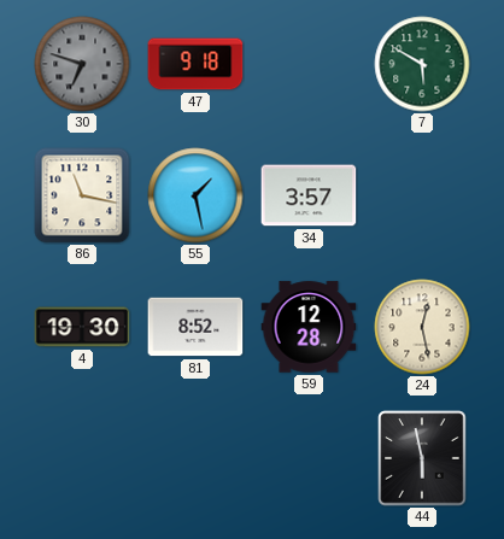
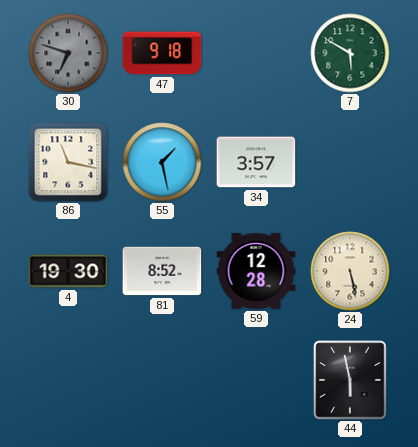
24: 12:28 -> 5:28
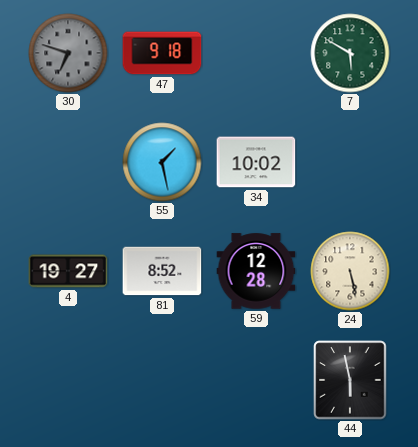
86: 11:17 -> none
34: 3:57 -> 10:02
4: 19:30 -> 19:27
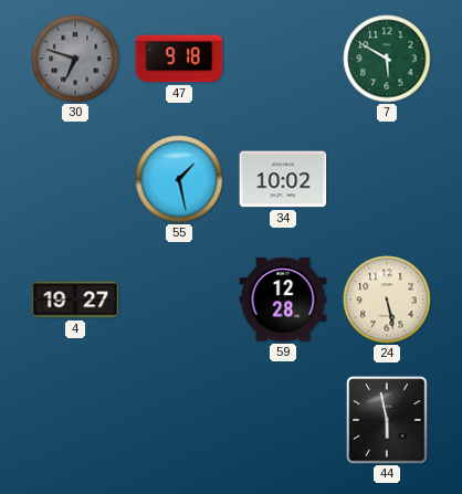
81: 8:52 -> none
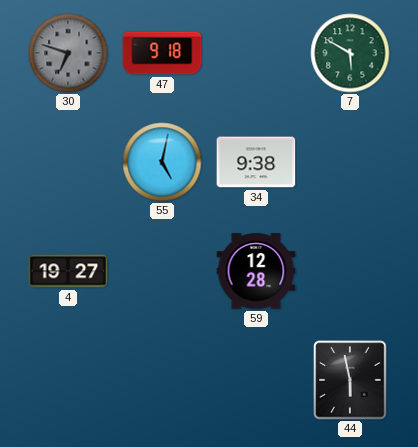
55: 1:28 -> 5:02
34: 10:02 -> 9:38
24: 5:28 -> none
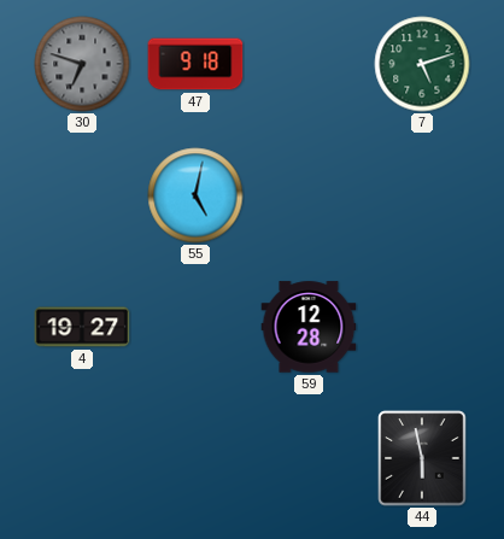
7: 5:50 -> 5:12
34: 9:38 -> none
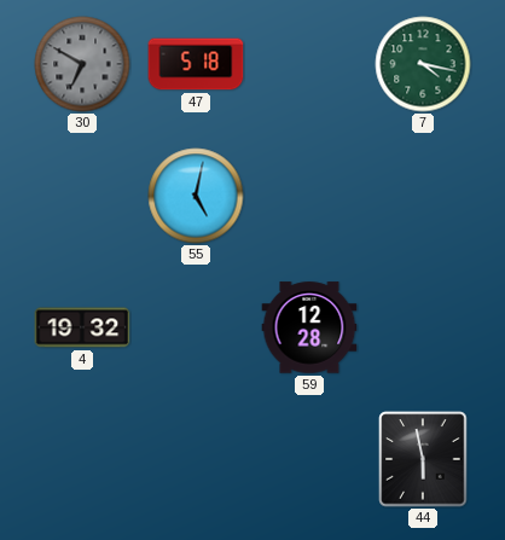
30: 6:48 -> 6:50
47: 9:18 -> 5:18
7: 5:12 -> 4:17
4: 19:27 -> 19:32
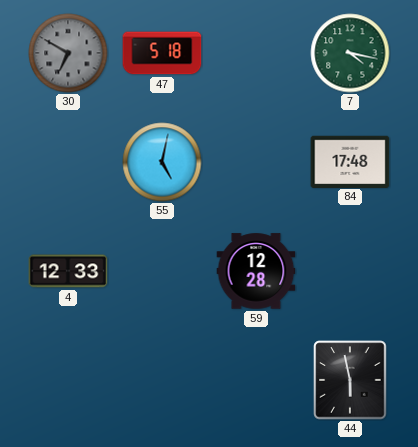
84: none -> 17:48
4: 19:32 -> 12:33
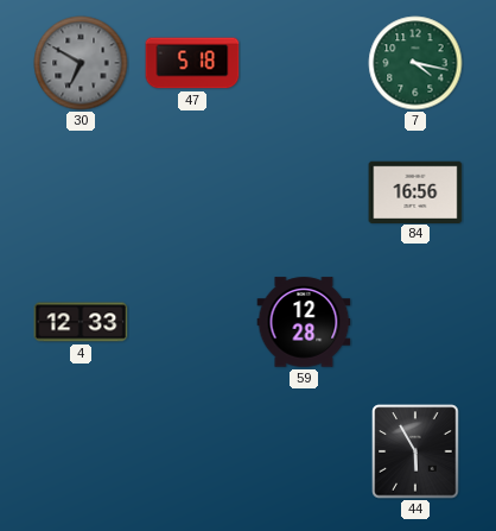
55: 5:02 -> none
84: 17:48 -> 16:56
44: 5:58 -> 5:55
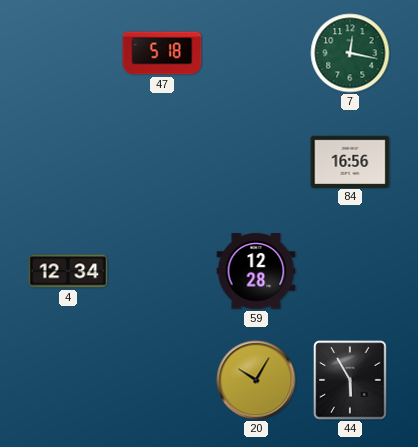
30: 6:50 -> none
7: 4:17 -> 12:17
4: 12:33 -> 12:34
20: none -> 10:05
